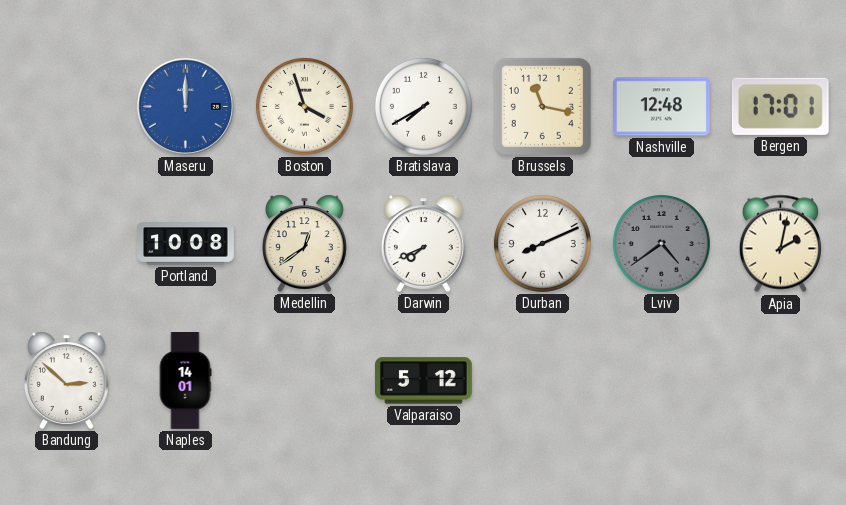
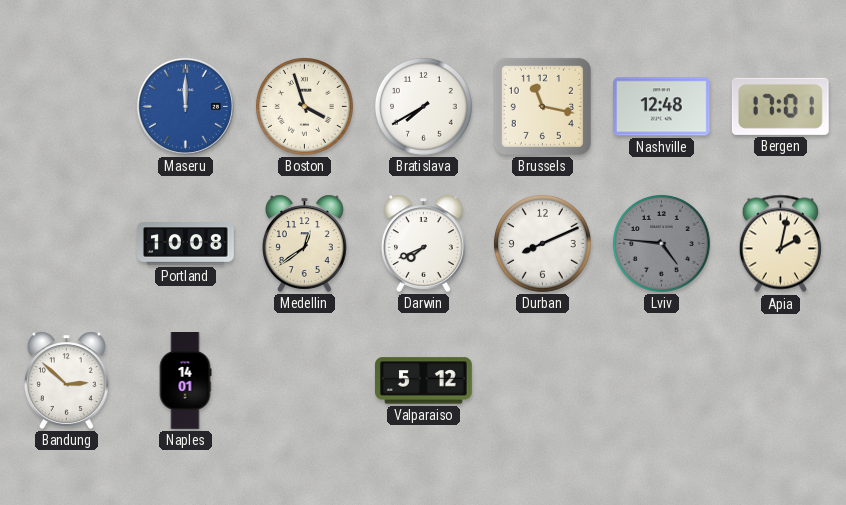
Lviv: 4:39 -> 4:46
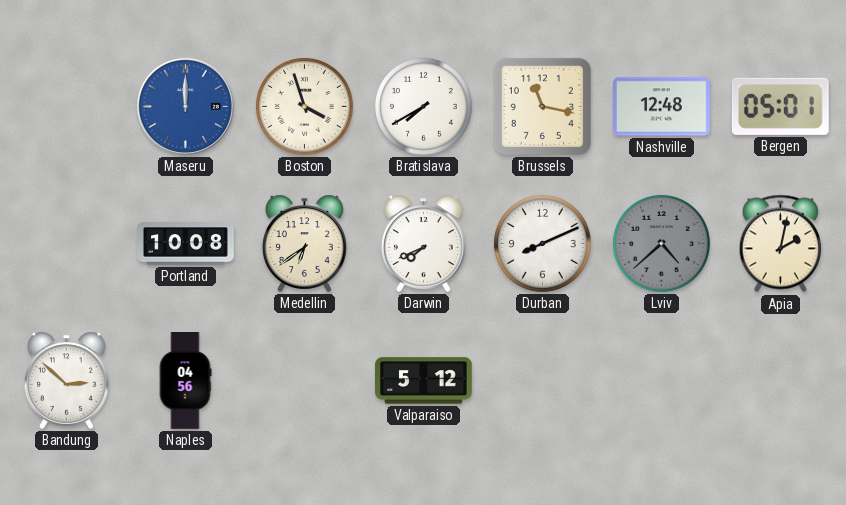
Bergen: 17:01 -> 05:01
Medellin: 12:39 -> 6:39
Lviv: 4:46 -> 4:38
Naples: 14:01 -> 04:56
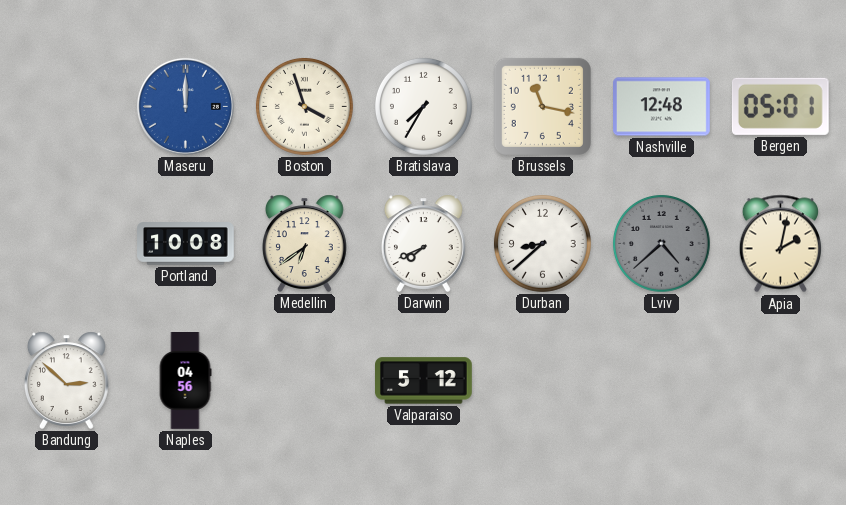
Bratislava: 7:40 -> 7:35
Durban: 8:11 -> 8:38
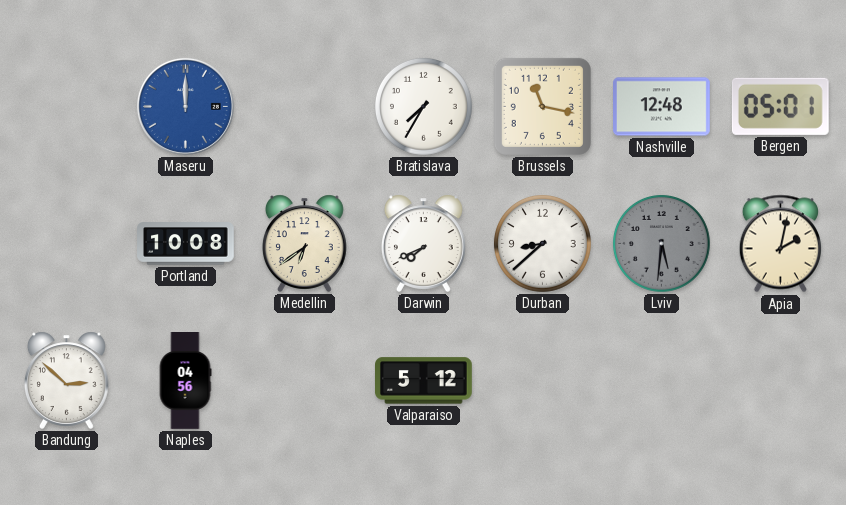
Boston: 3:57 -> none
Lviv: 4:38 -> 5:31
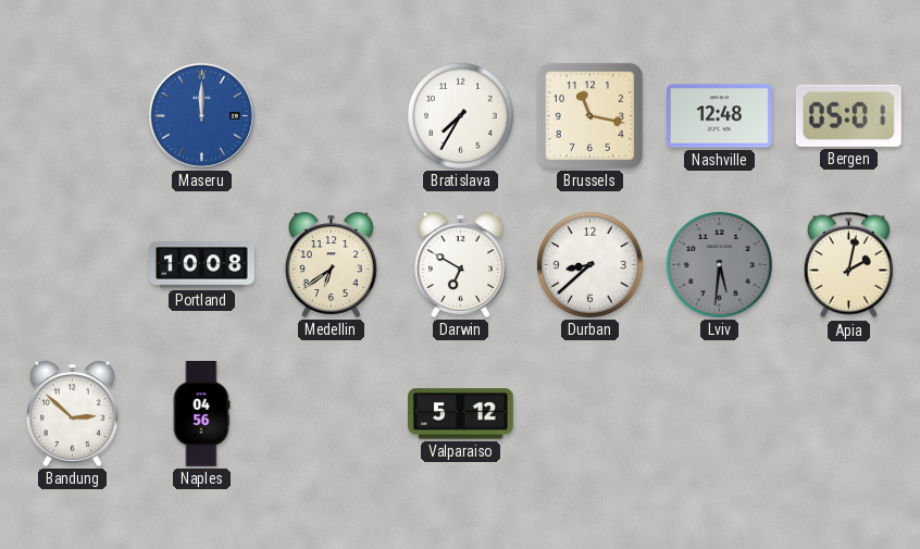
Darwin: 7:41 -> 6:50
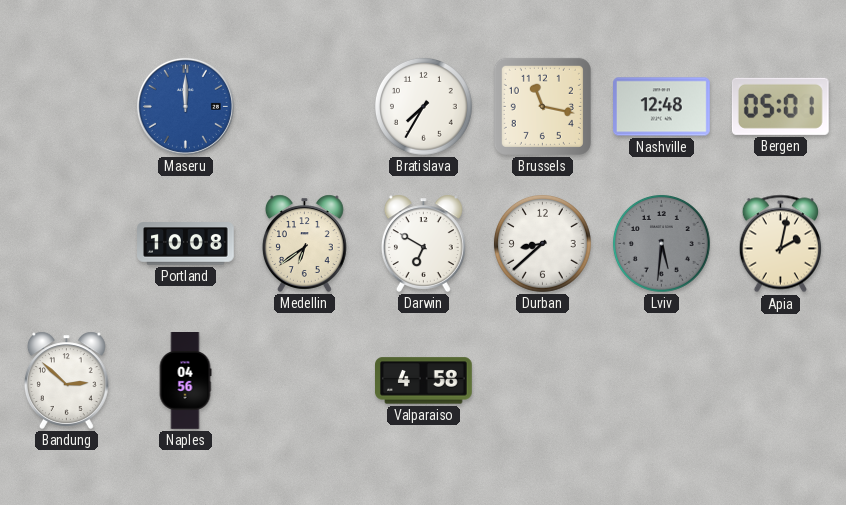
Valparaiso: 5:12 -> 4:58
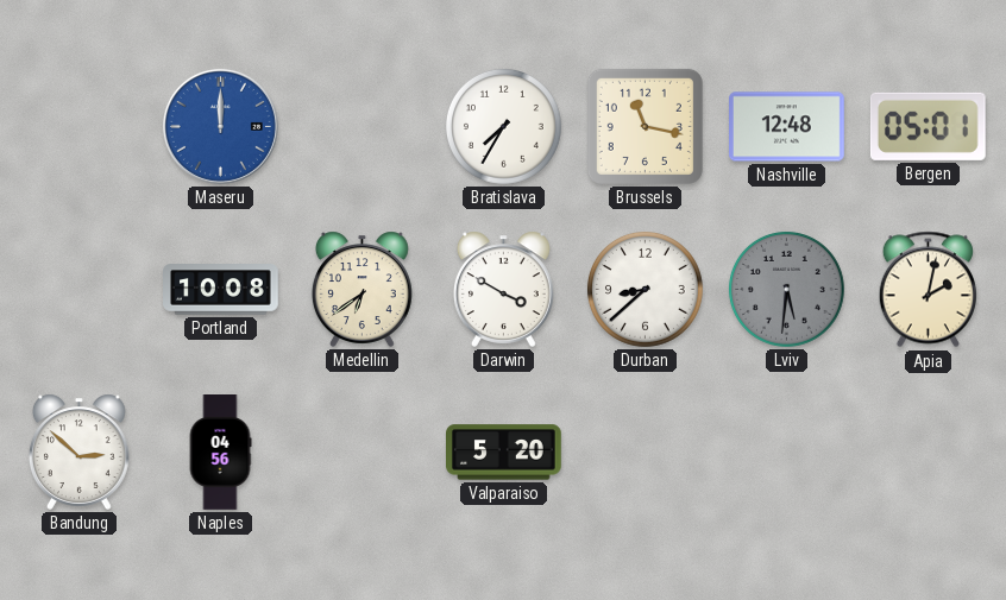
Darwin: 6:50 -> 3:50
Valparaiso: 4:58 -> 5:20
